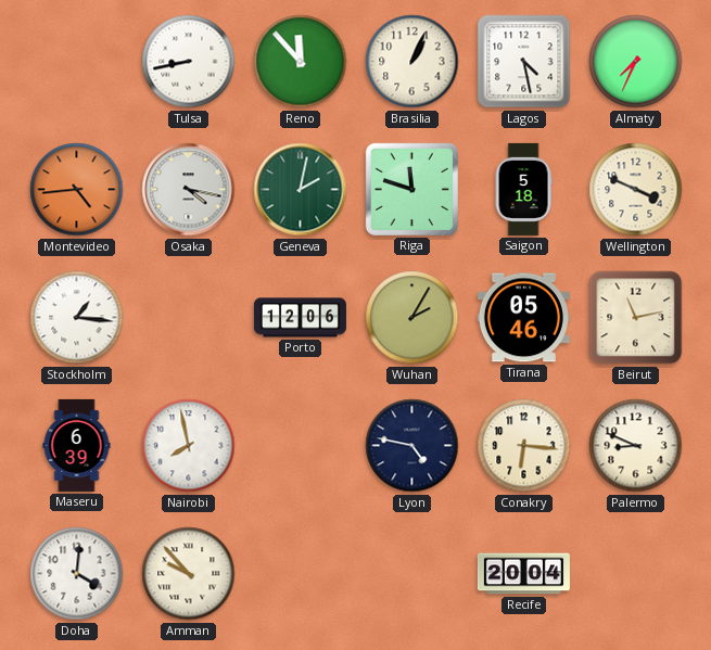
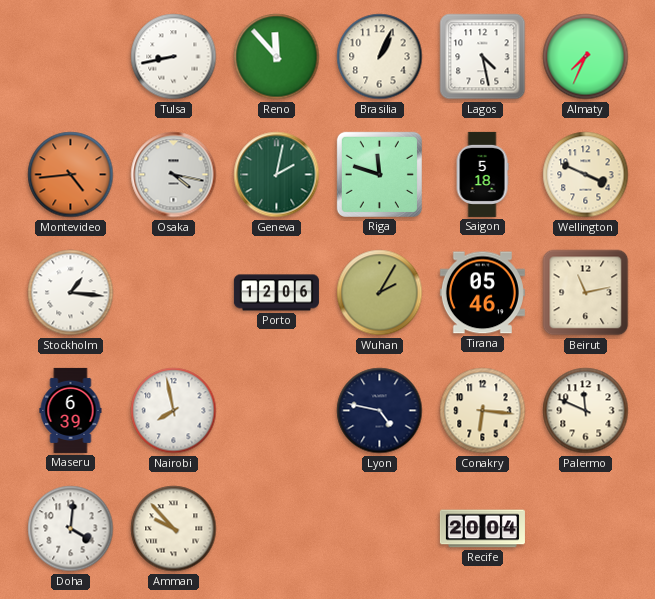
Palermo: 8:49 -> 11:49
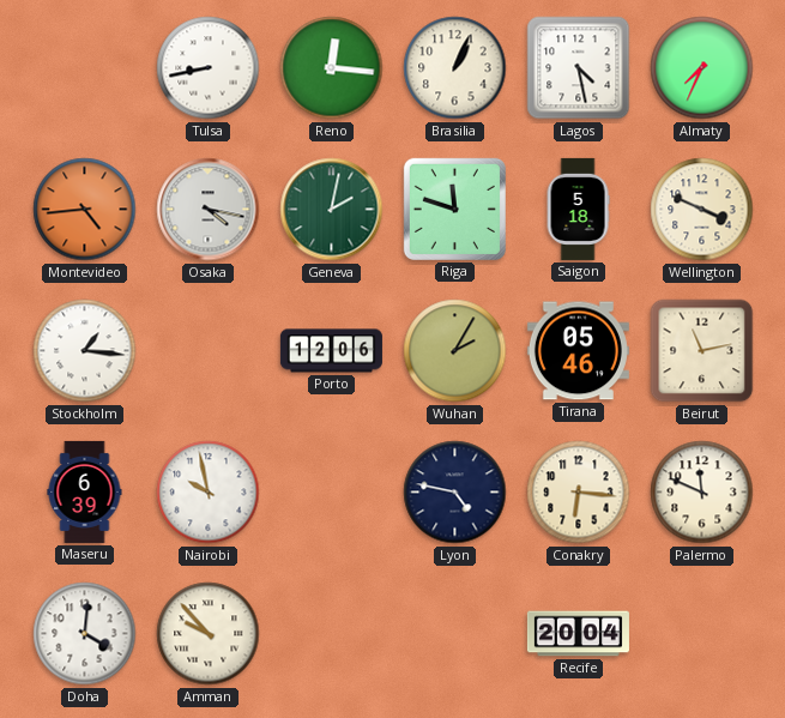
Reno: 11:53 -> 12:16
Nairobi: 7:58 -> 9:58
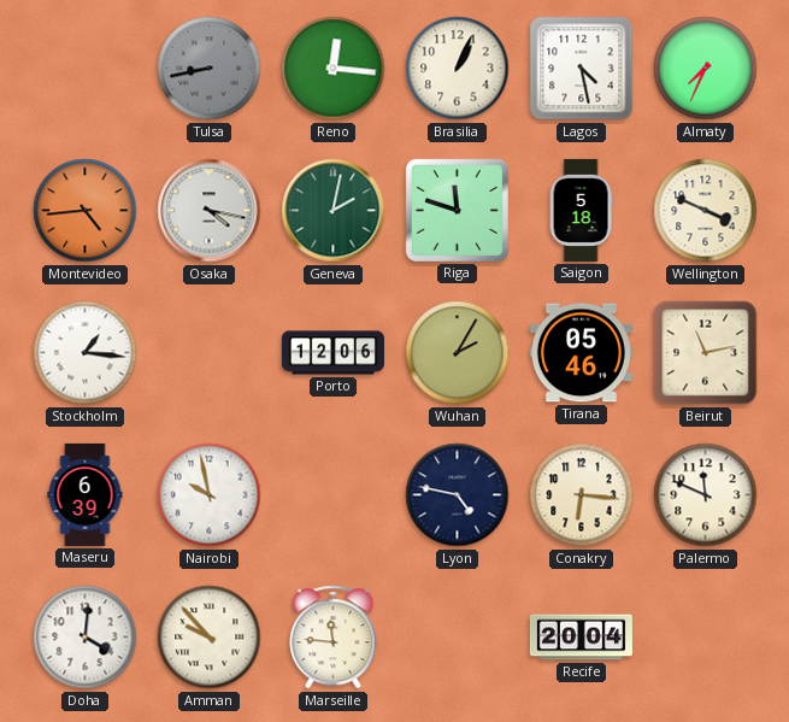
Tulsa dial: white -> grey
Marseille: none -> 11:46
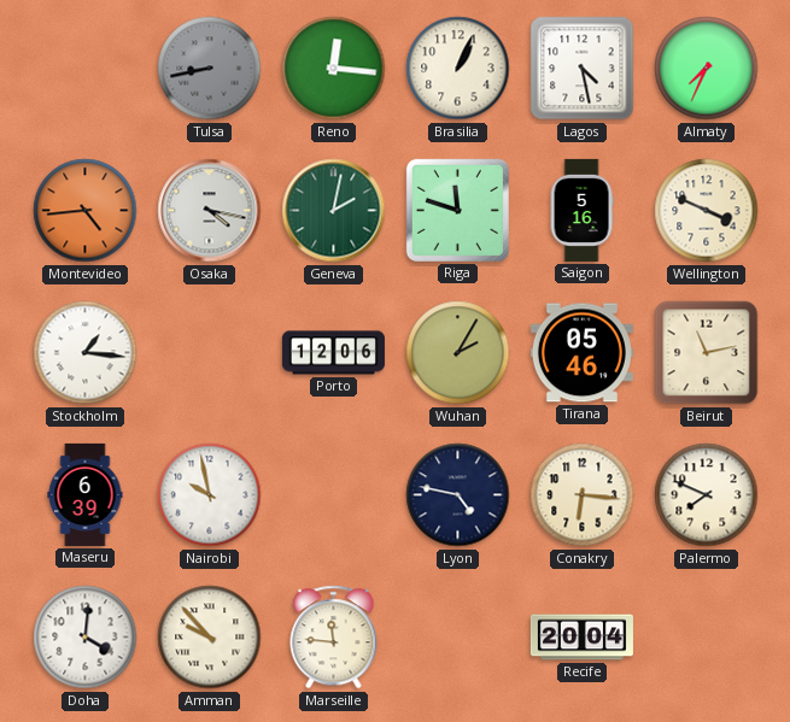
Saigon: 5:18 -> 5:16
Palermo: 11:49 -> 7:49
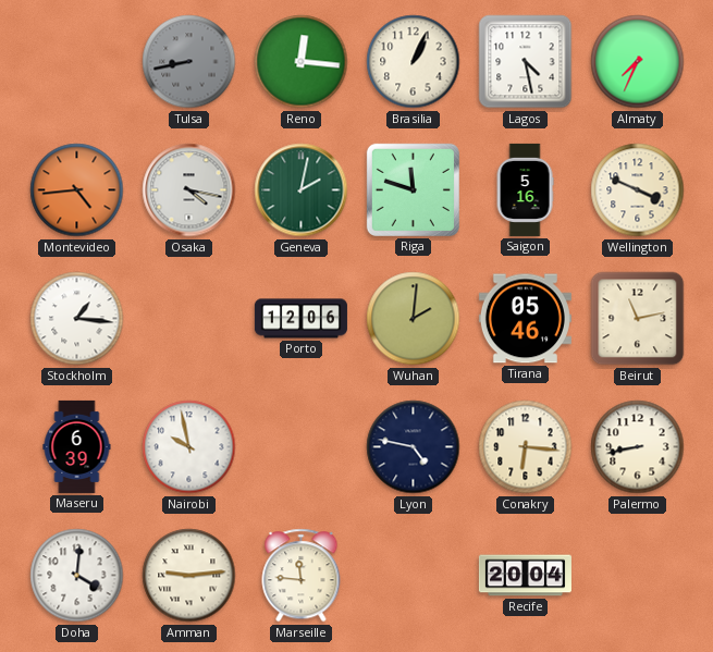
Wuhan: 2:05 -> 2:01
Palermo: 7:49 -> 8:43
Amman: 9:53 -> 9:14
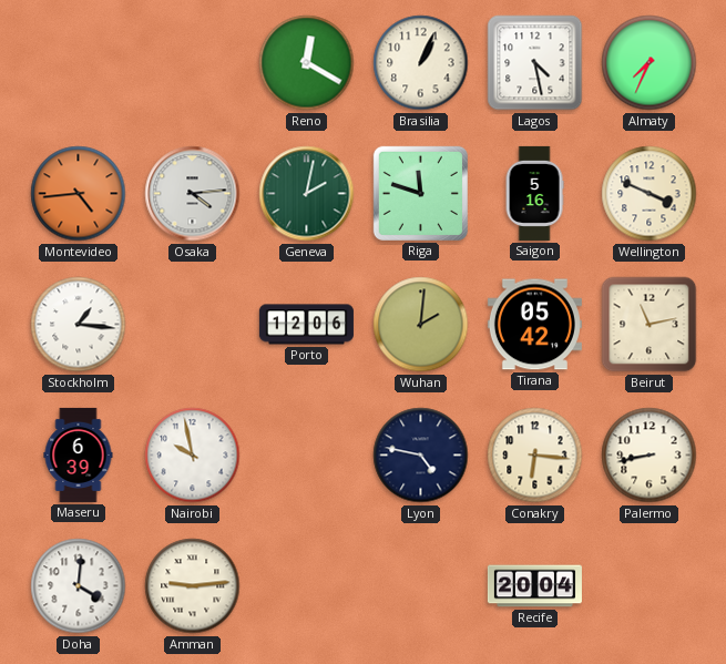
Tulsa: 8:43 -> none
Reno: 12:16 -> 12:20
Osaka: 4:17 -> 4:14
Tirana: 05:46 -> 05:42
Marseille: 11:46 -> none
